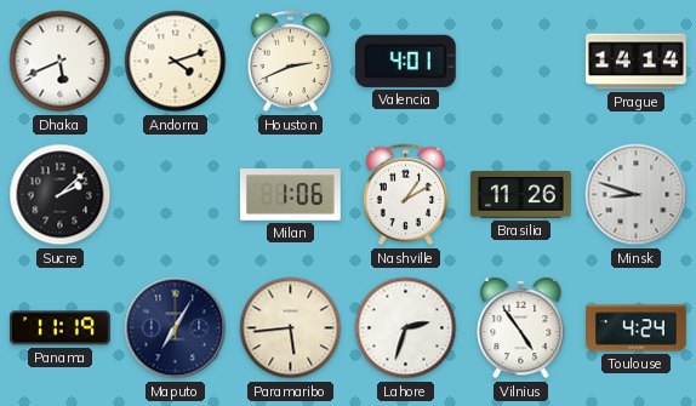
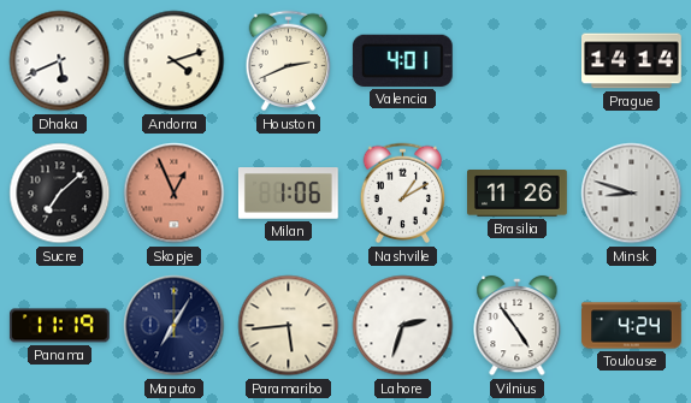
Sucre: 2:08 -> 7:08
Skopje: none -> 12:56
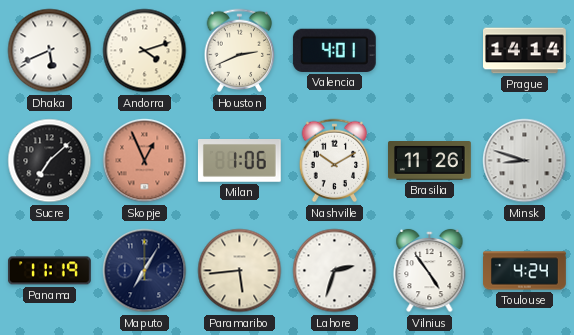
Nashville: 1:10 -> 10:10
